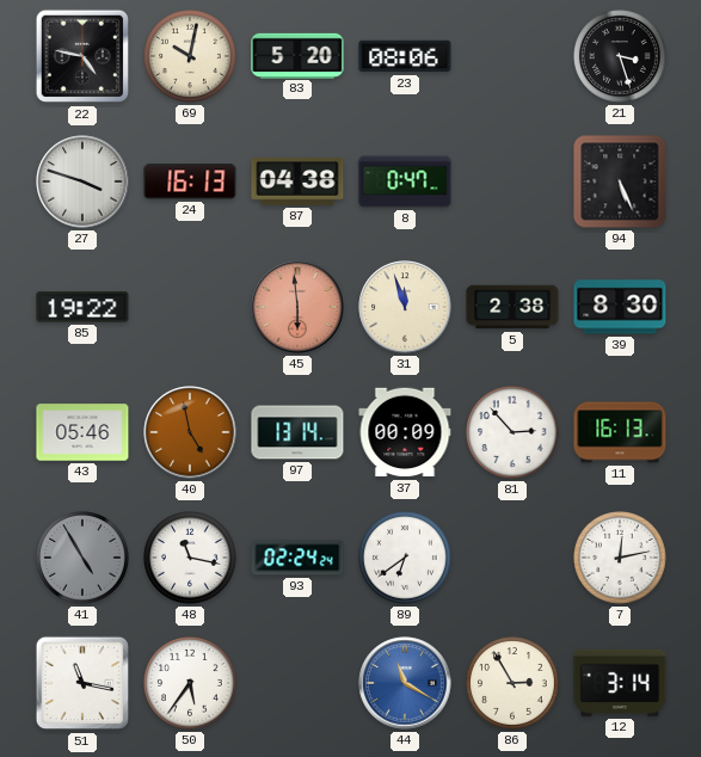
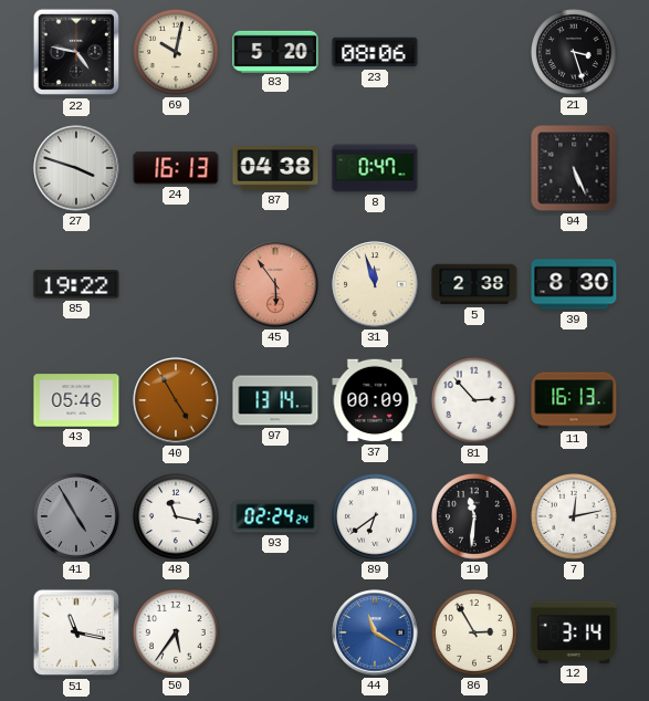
45: 5:59 -> 5:54
40: 4:58 -> 4:55
19: none -> 11:31
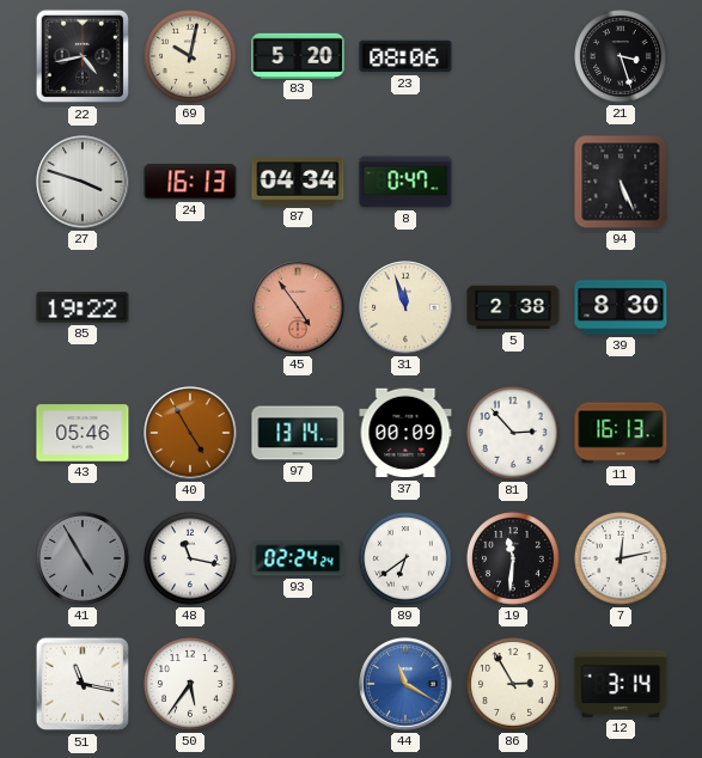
22: 4:47 -> 4:43
87: 04:38 -> 04:34
45: 5:54 -> 4:54
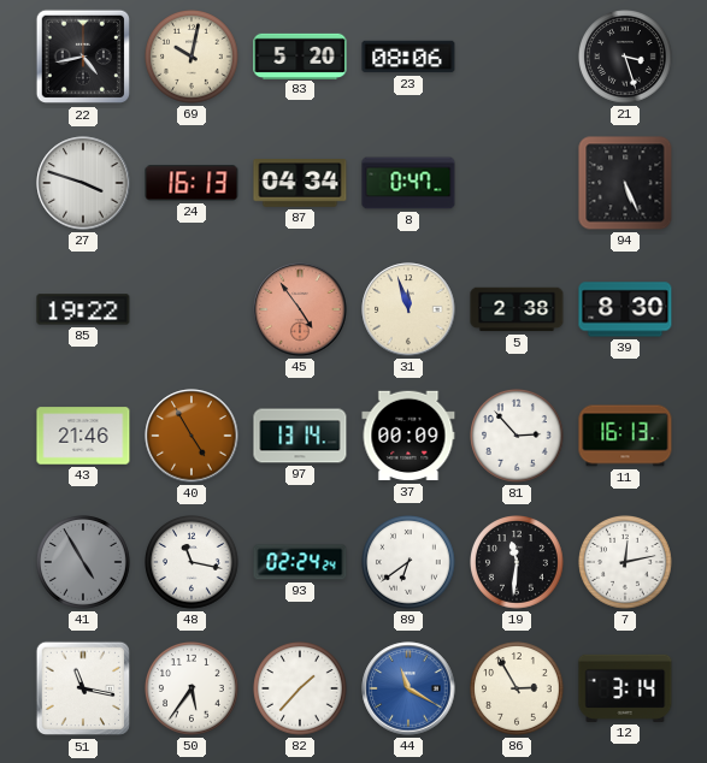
43: 05:46 -> 21:46
82: none -> 1:37
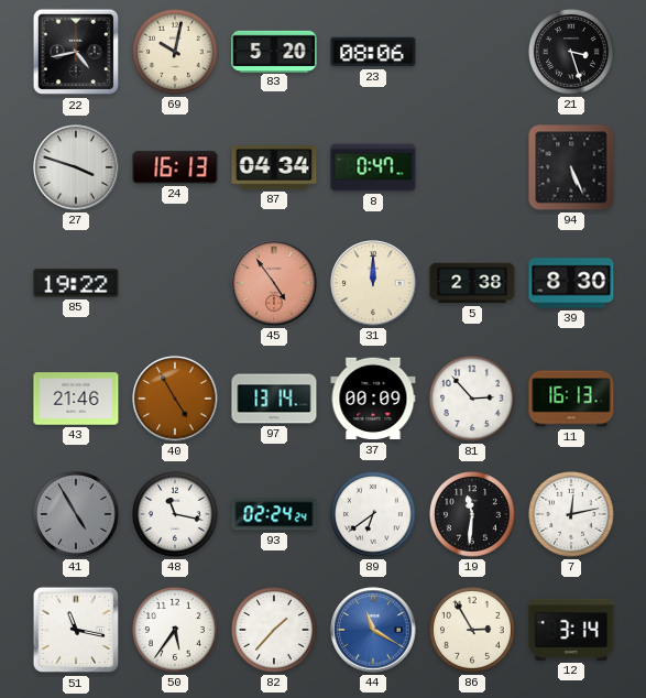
31: 11:57 -> 12:00
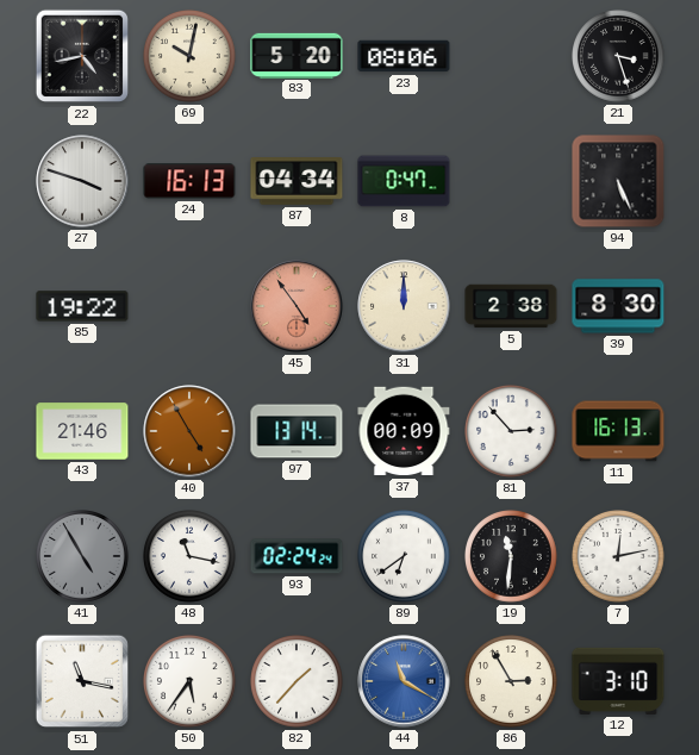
12: 3:14 -> 3:10
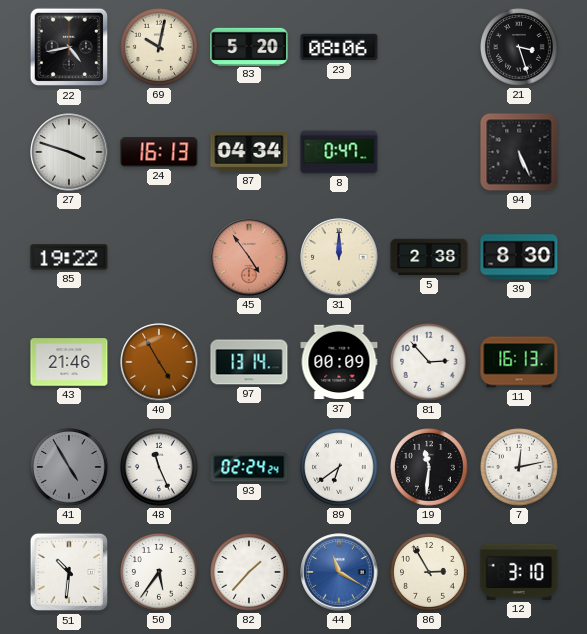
48: 11:17 -> 11:26
51: 11:17 -> 10:31
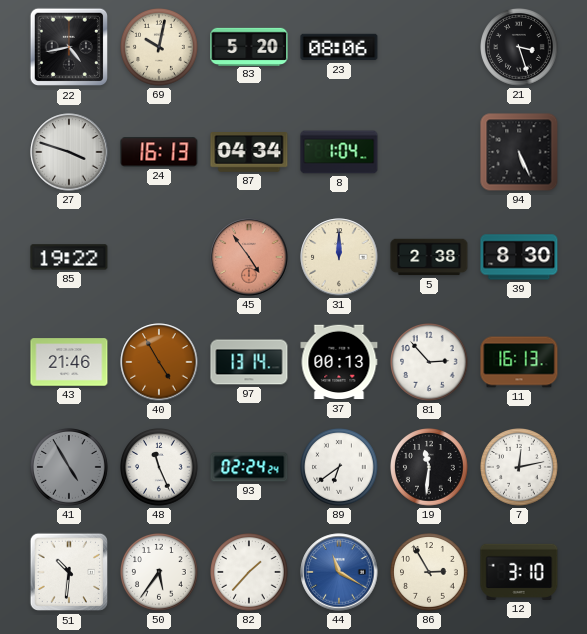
8: 0:47 -> 1:04
37: 00:09 -> 00:13
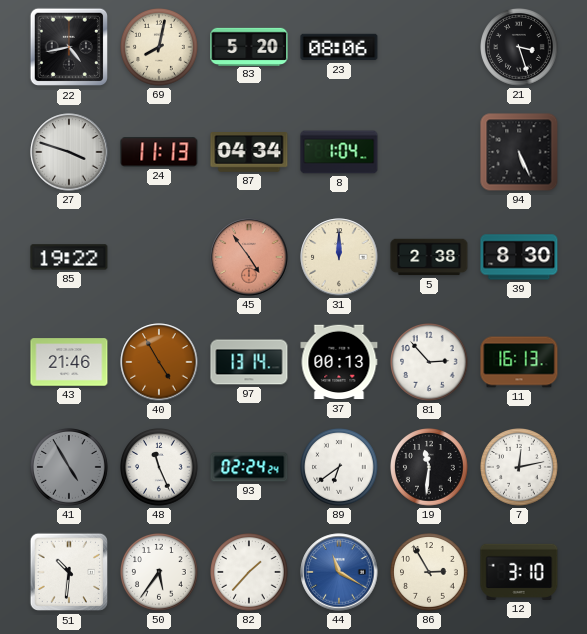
69: 10:02 -> 8:02
24: 16:13 -> 11:13
